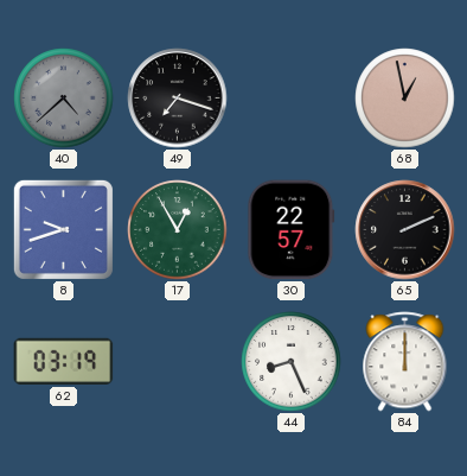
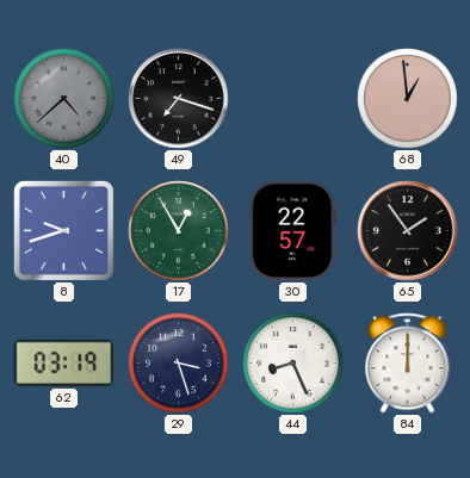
68: 12:58 -> 12:59
65: 2:11 -> 1:54
29: none -> 3:27
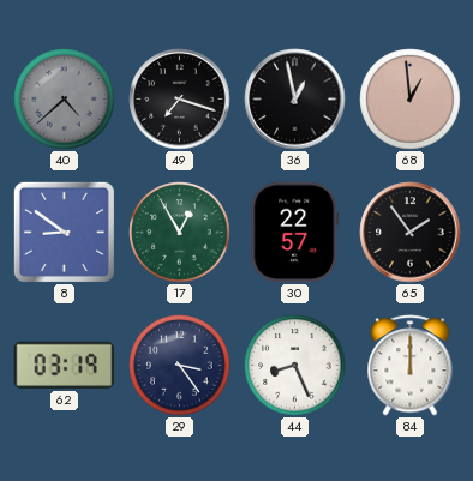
36: none -> 12:58
8: 9:42 -> 8:51
29: 3:27 -> 3:24
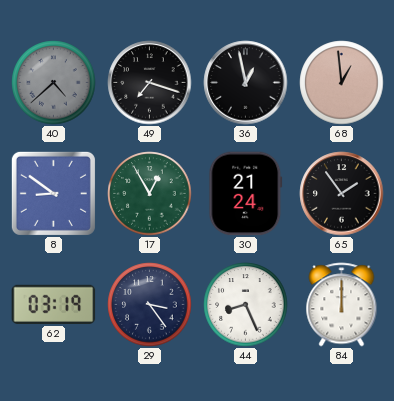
30: 22:57 -> 21:24
